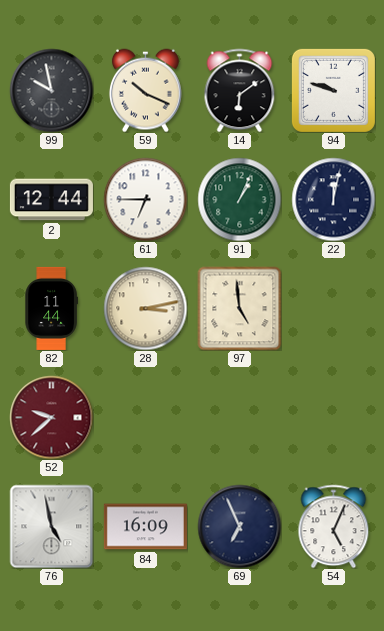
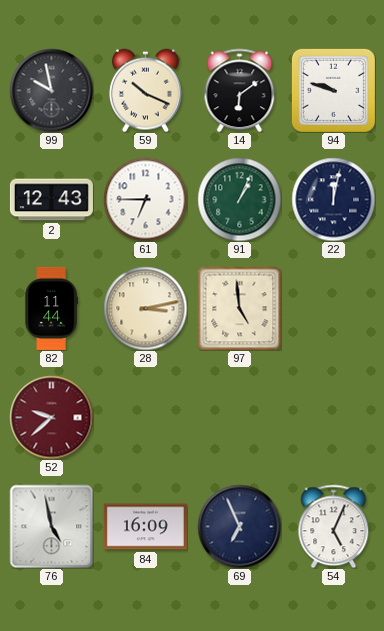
2: 12:44 -> 12:43
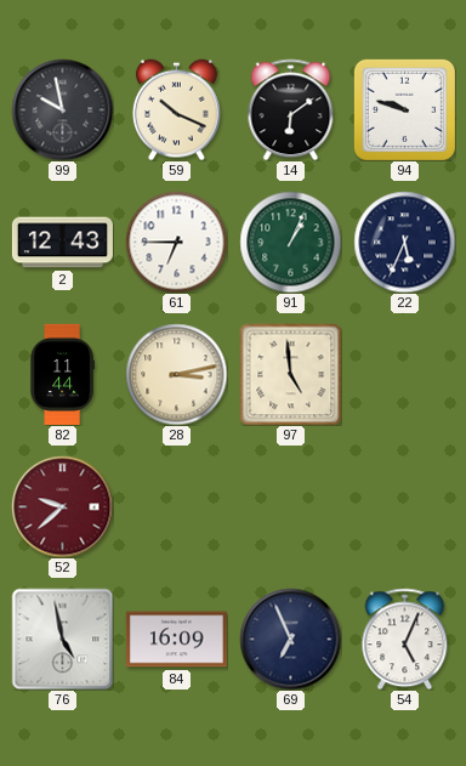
22: 12:02 -> 5:34
